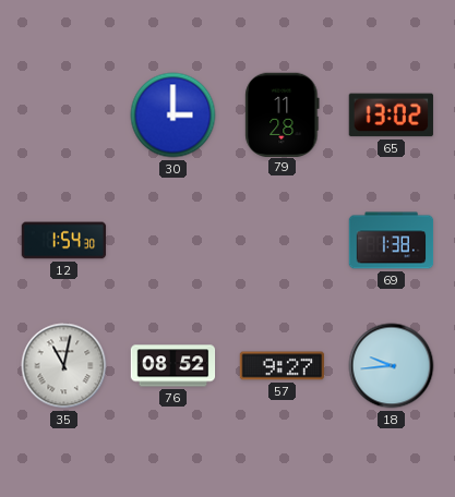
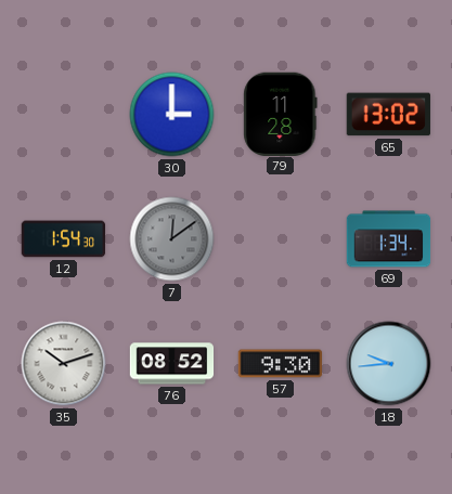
7: none -> 12:09
69: 1:38 -> 1:34
35: 11:02 -> 10:12
57: 9:27 -> 9:30
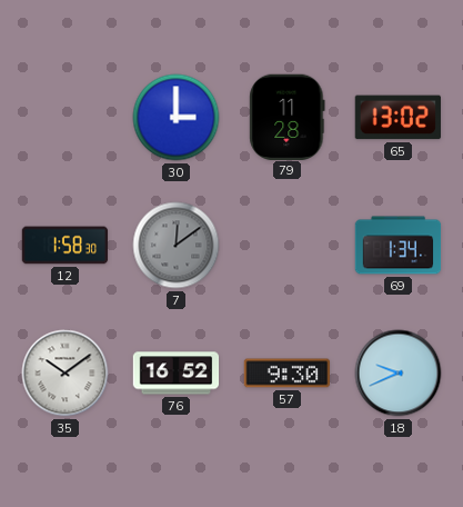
12: 1:54 -> 1:58
35: 10:12 -> 10:09
76: 08:52 -> 16:52
18: 9:44 -> 9:41
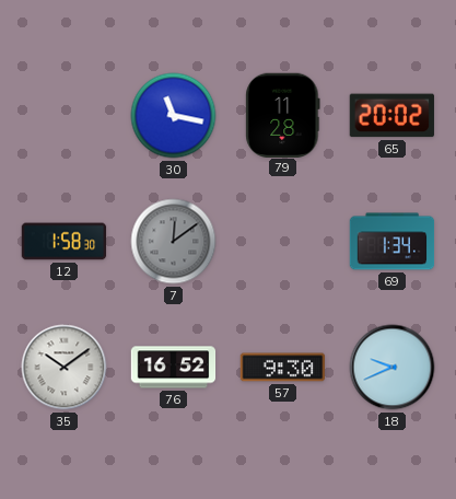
30: 3:00 -> 11:17
65: 13:02 -> 20:02
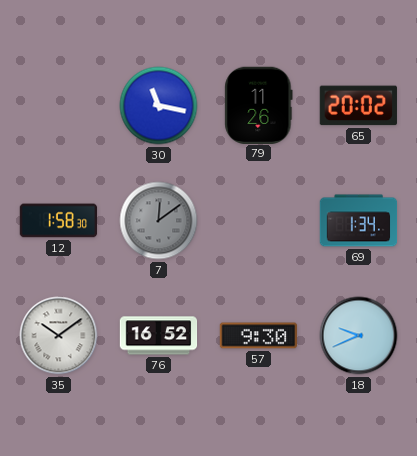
79: 11:28 -> 11:26
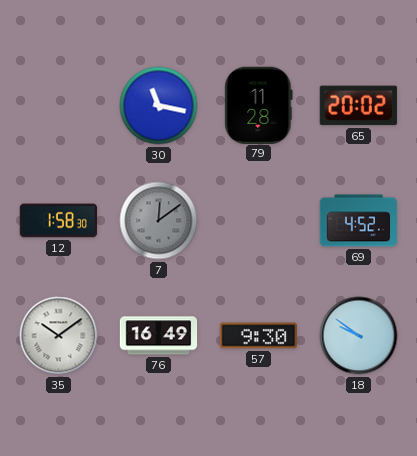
79: 11:26 -> 11:28
69: 1:34 -> 4:52
76: 16:52 -> 16:49
18: 9:41 -> 9:51
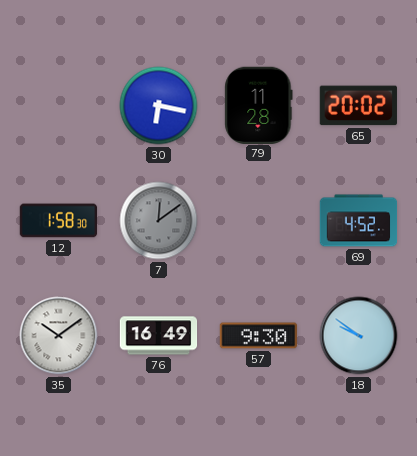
30: 11:17 -> 6:17
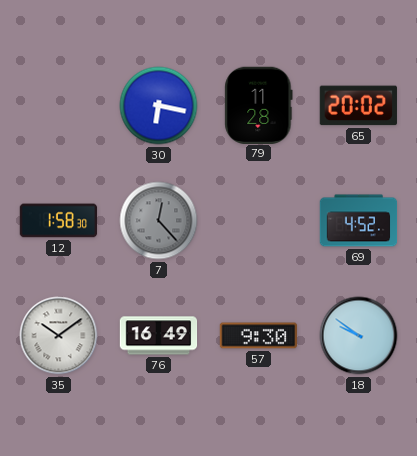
7: 12:09 -> 12:23
